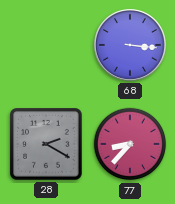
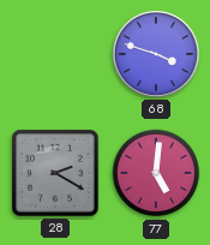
68: 3:16 -> 3:48
77: 8:37 -> 5:01
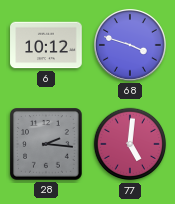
6: none -> 10:12
28: 2:20 -> 2:16
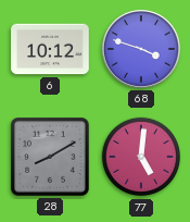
28: 2:16 -> 8:10
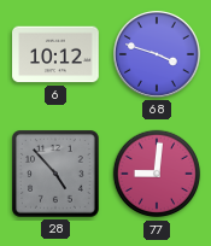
28: 8:10 -> 4:53
77: 5:01 -> 9:01
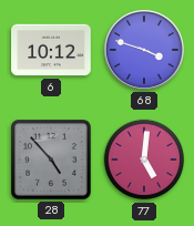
77: 9:01 -> 5:01
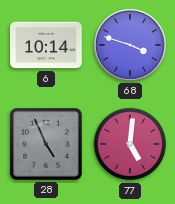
6: 10:12 -> 10:14
28: 4:53 -> 4:56
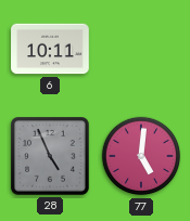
6: 10:14 -> 10:11
68: 3:48 -> none
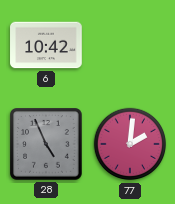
6: 10:11 -> 10:42
77: 5:01 -> 2:01
